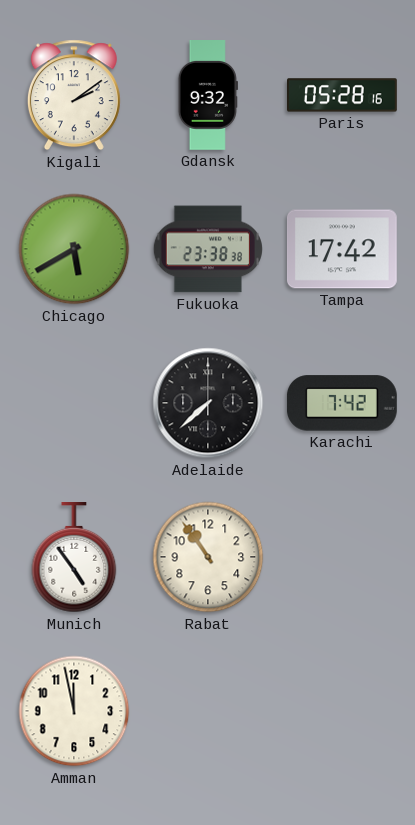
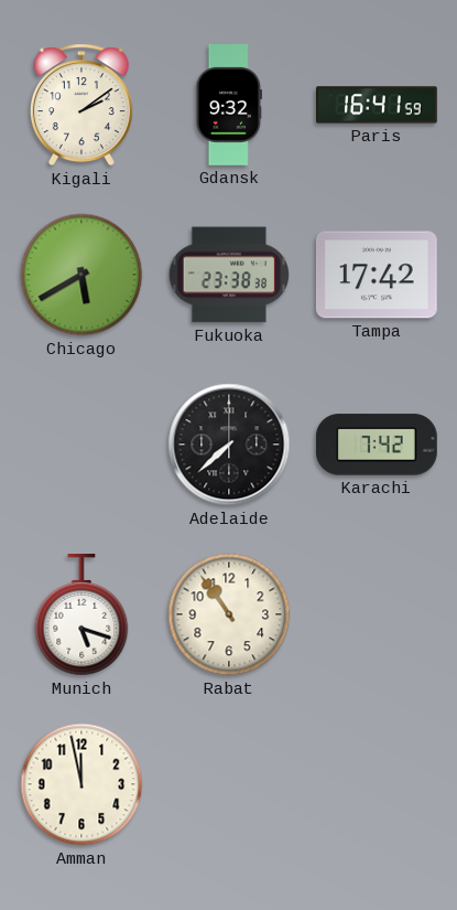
Paris: 05:28 -> 16:41
Munich: 4:54 -> 5:18
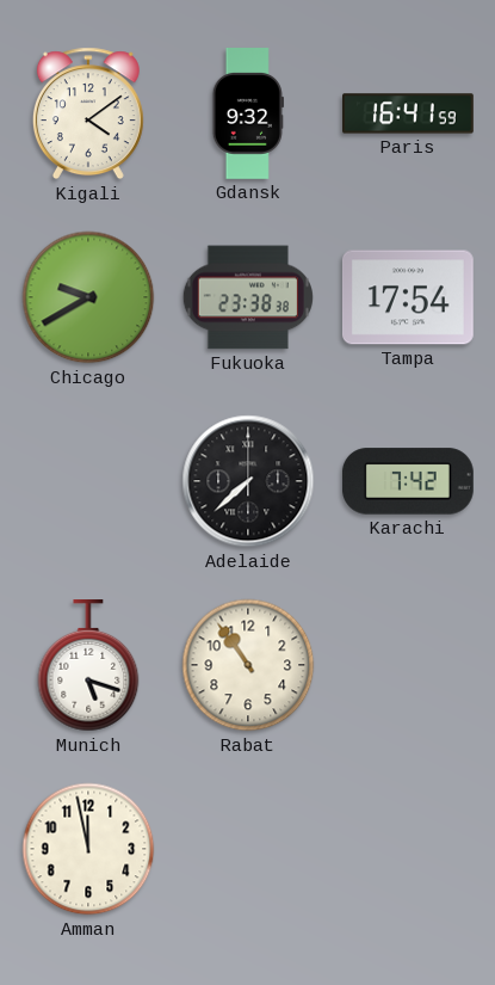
Kigali: 2:09 -> 4:09
Chicago: 5:40 -> 9:40
Tampa: 17:42 -> 17:54
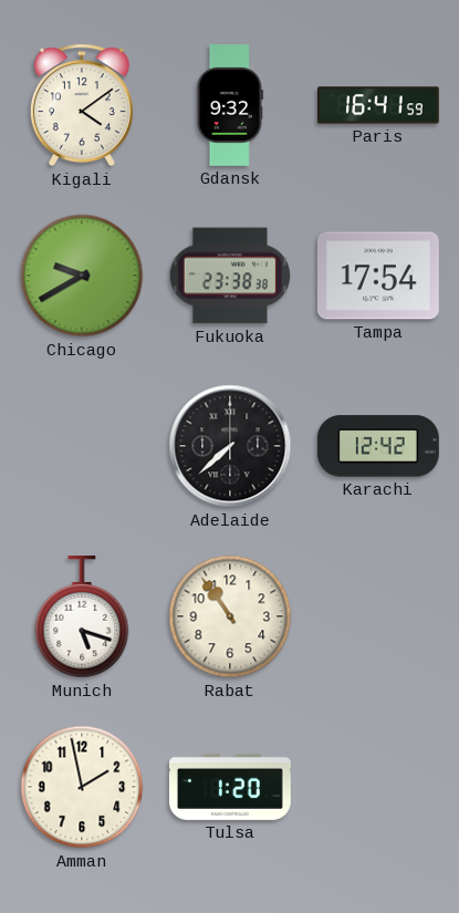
Karachi: 7:42 -> 12:42
Amman: 11:58 -> 1:58
Tulsa: none -> 1:20
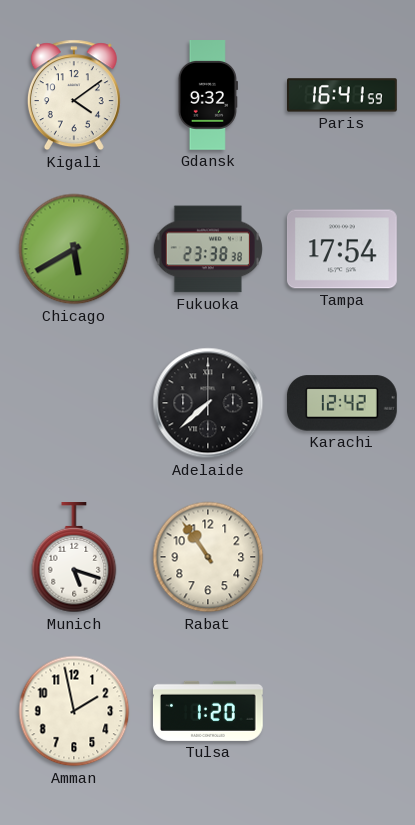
Chicago: 9:40 -> 5:40
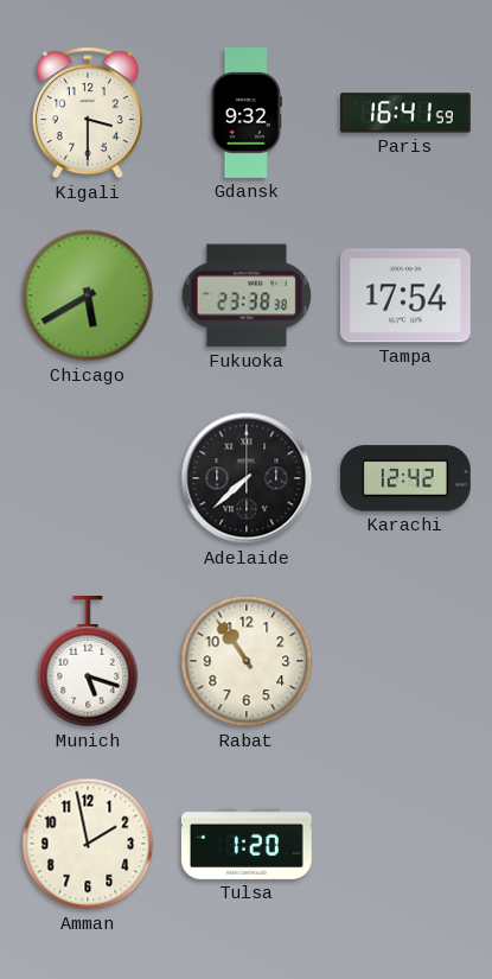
Kigali: 4:09 -> 3:30
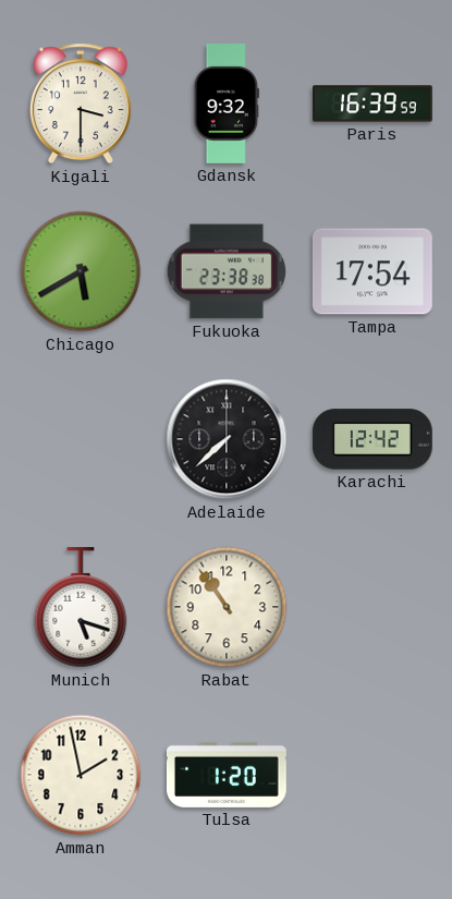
Paris: 16:41 -> 16:39
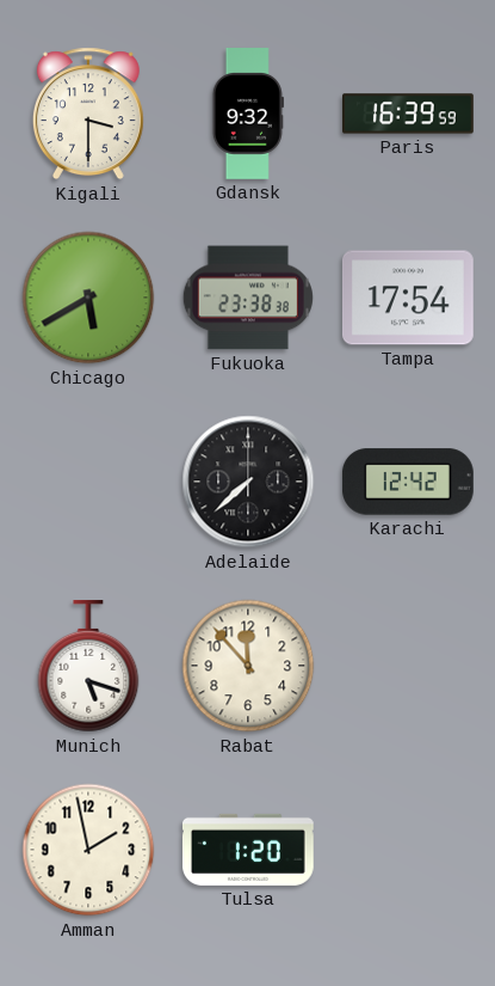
Rabat: 10:54 -> 11:53
